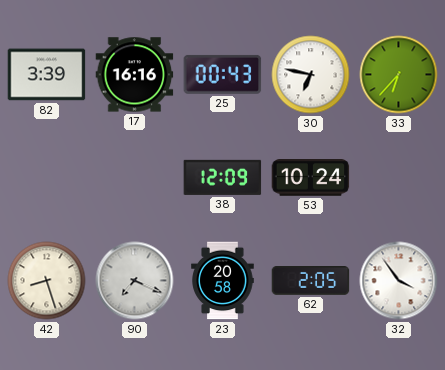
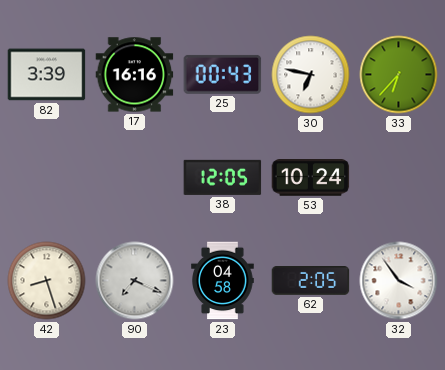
38: 12:09 -> 12:05
23: 20:58 -> 04:58
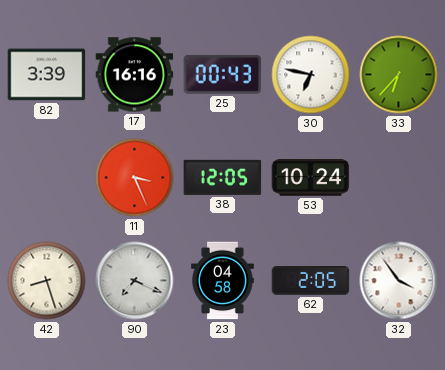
11: none -> 3:26
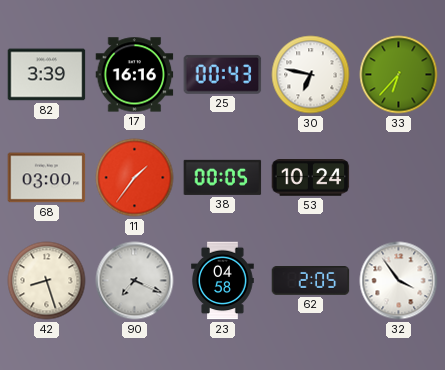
68: none -> 03:00
11: 3:26 -> 1:36
38: 12:05 -> 00:05
